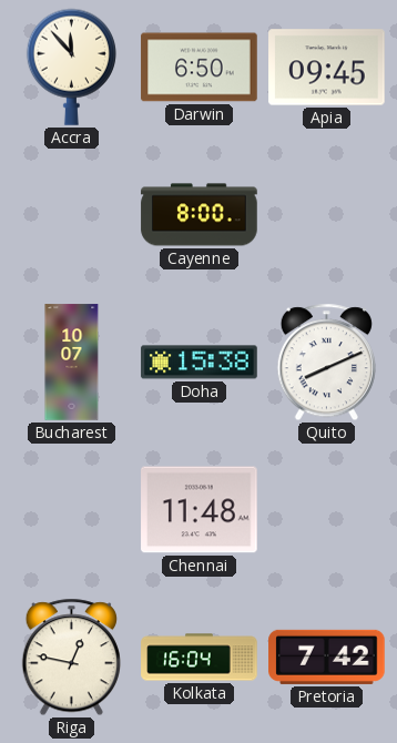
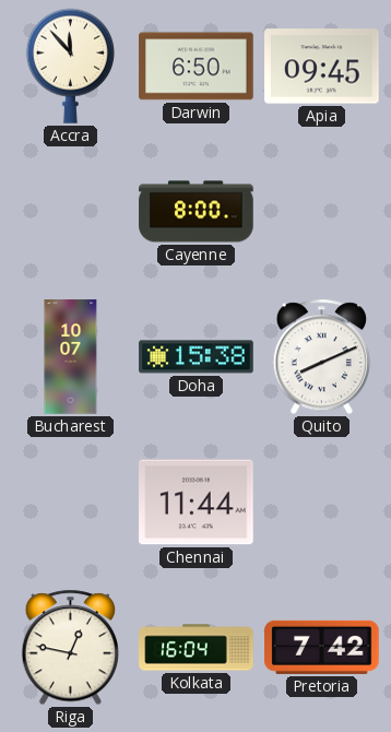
Chennai: 11:48 -> 11:44
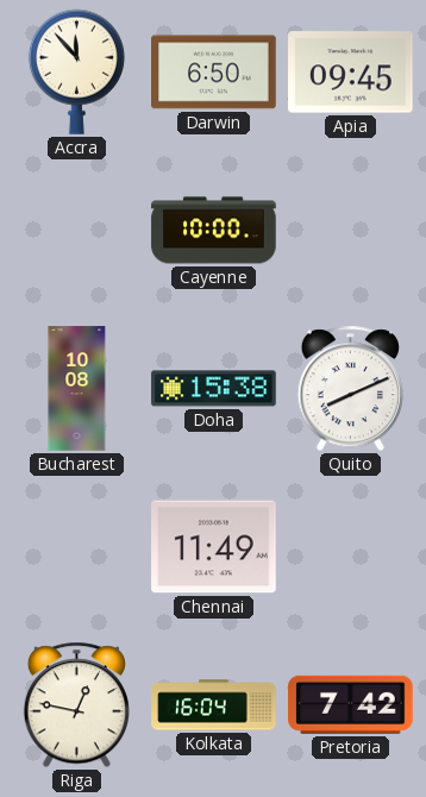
Cayenne: 8:00 -> 10:00
Bucharest: 10:07 -> 10:08
Chennai: 11:44 -> 11:49
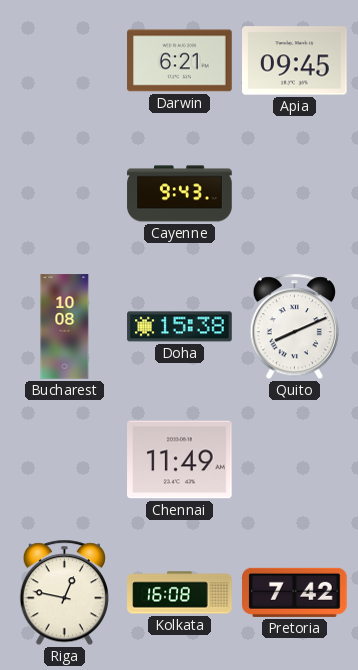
Accra: 11:53 -> none
Darwin: 6:50 -> 6:21
Cayenne: 10:00 -> 9:43
Kolkata: 16:04 -> 16:08
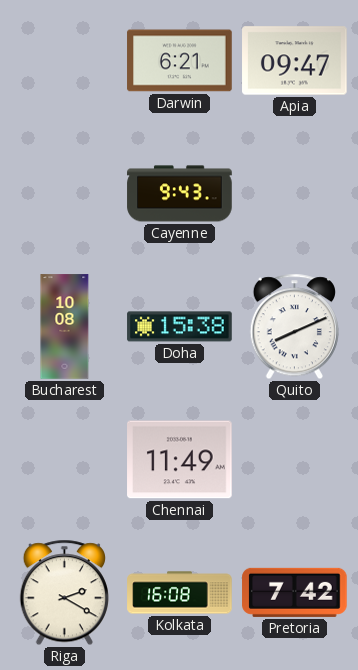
Apia: 09:45 -> 09:47
Riga: 12:47 -> 2:20
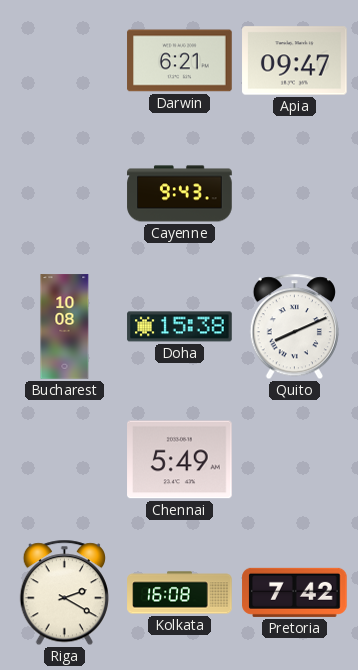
Chennai: 11:49 -> 5:49
